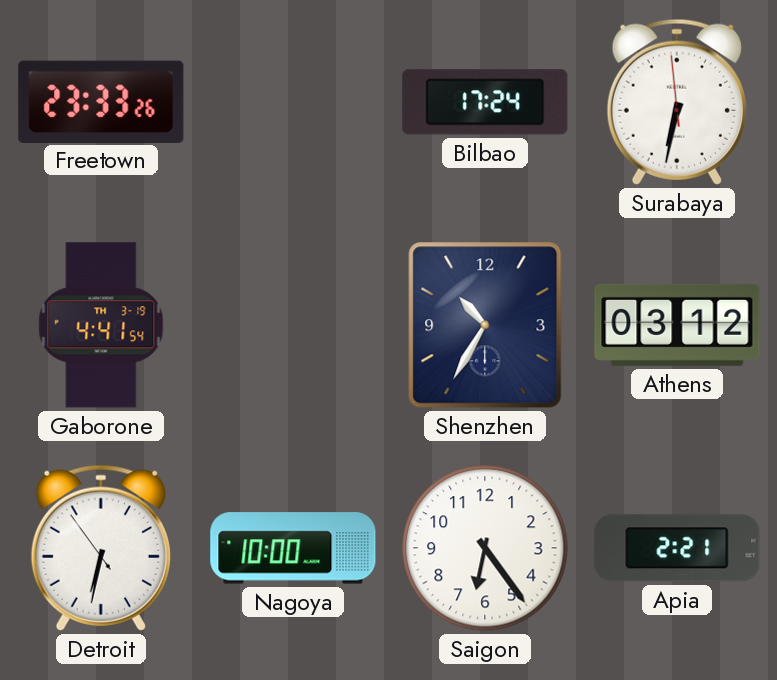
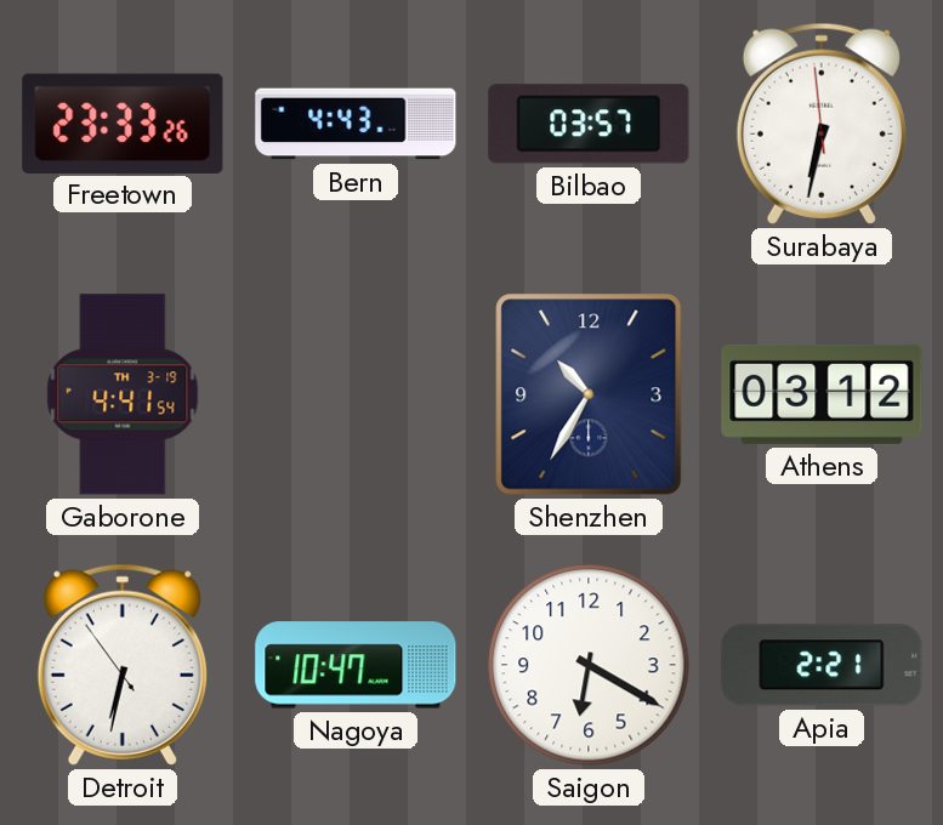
Bern: none -> 4:43
Bilbao: 17:24 -> 03:57
Nagoya: 10:00 -> 10:47
Saigon: 6:24 -> 6:20
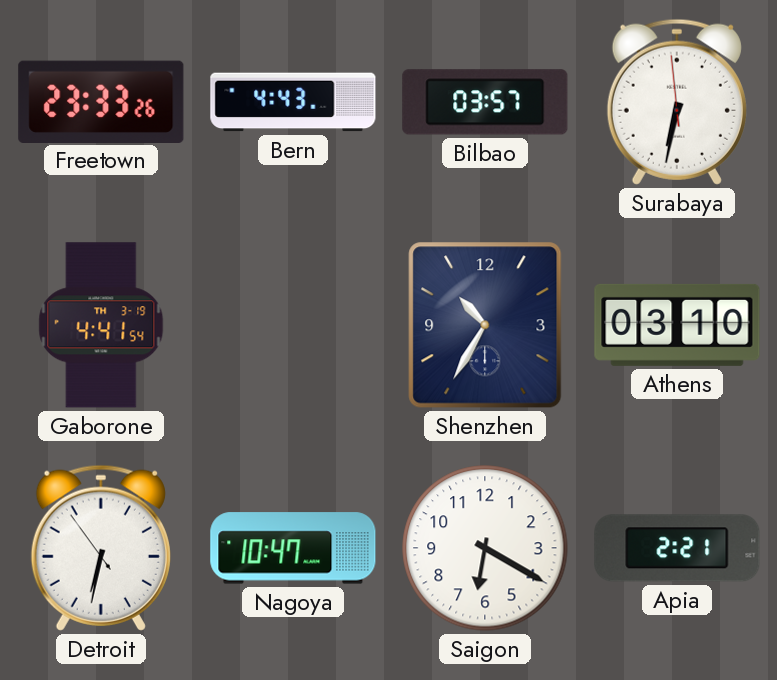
Athens: 03:12 -> 03:10
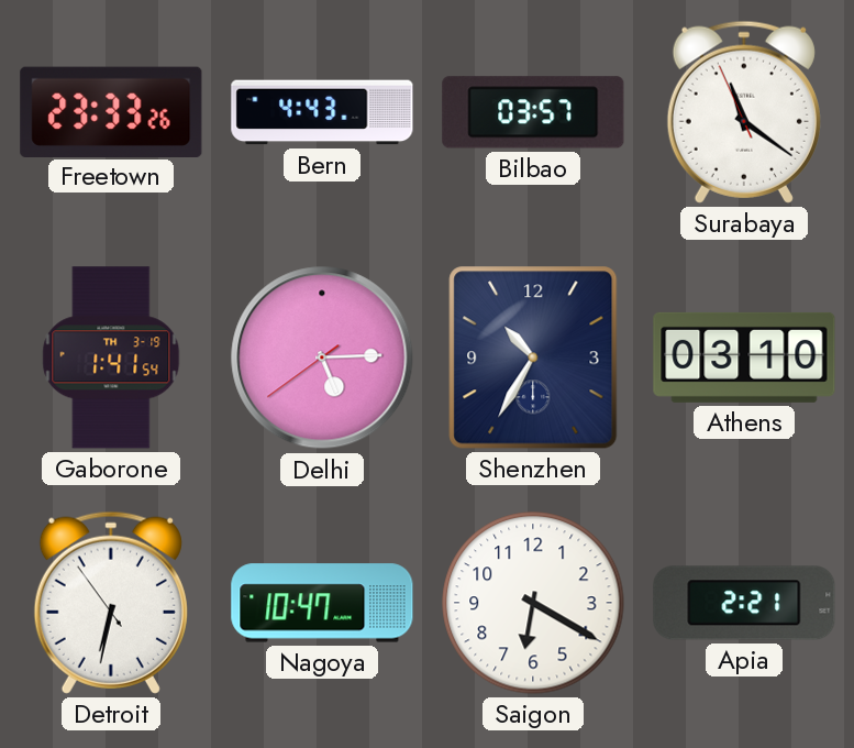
Surabaya: 6:31 -> 11:20
Gaborone: 4:41 -> 1:41
Delhi: none -> 5:14
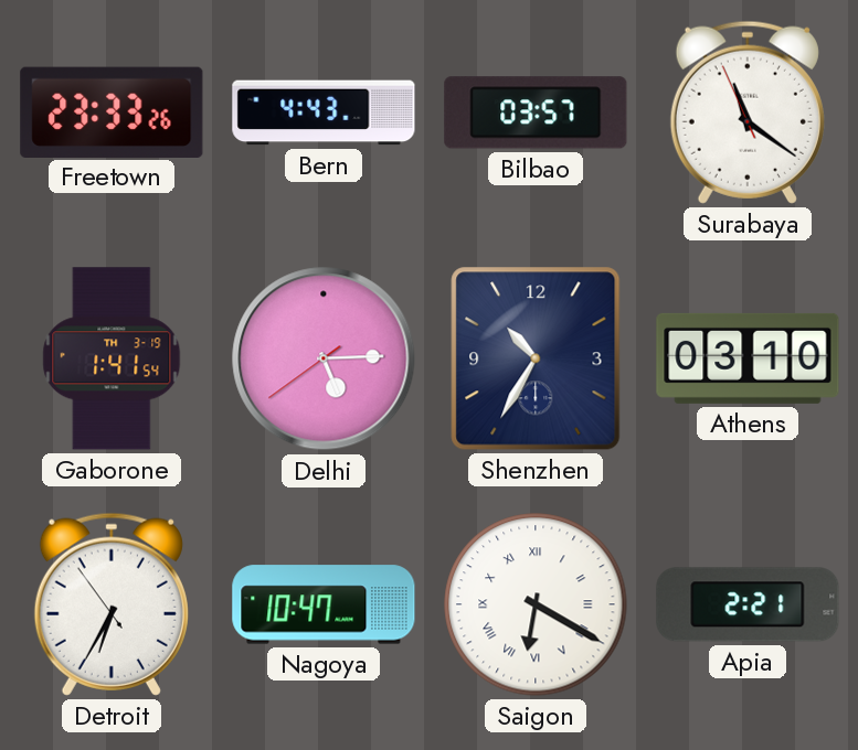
Detroit: 6:31 -> 6:34
Saigon numerals: Arabic -> Roman
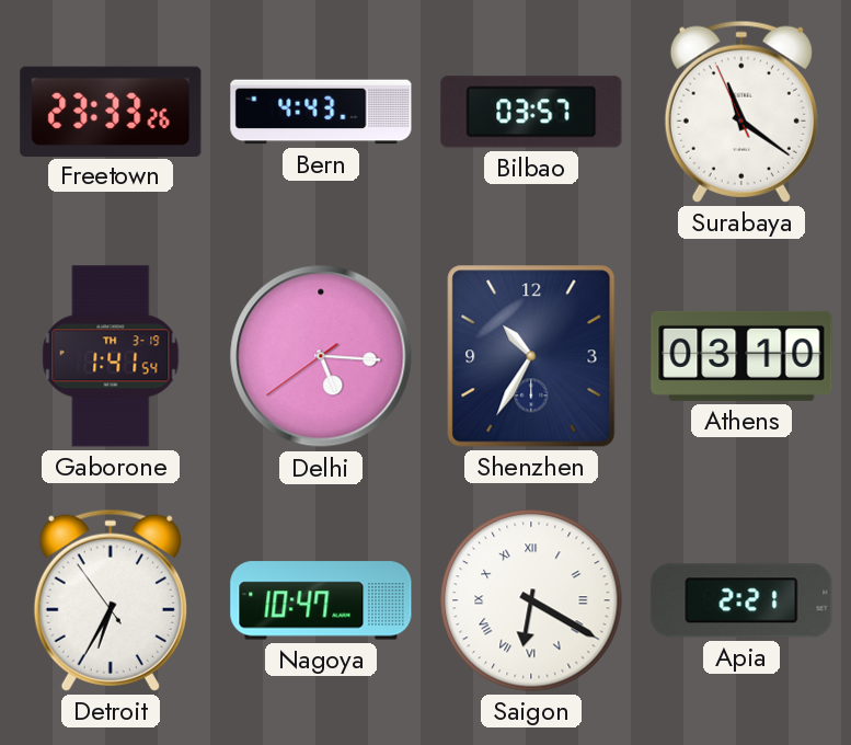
Delhi: 5:14 -> 5:15
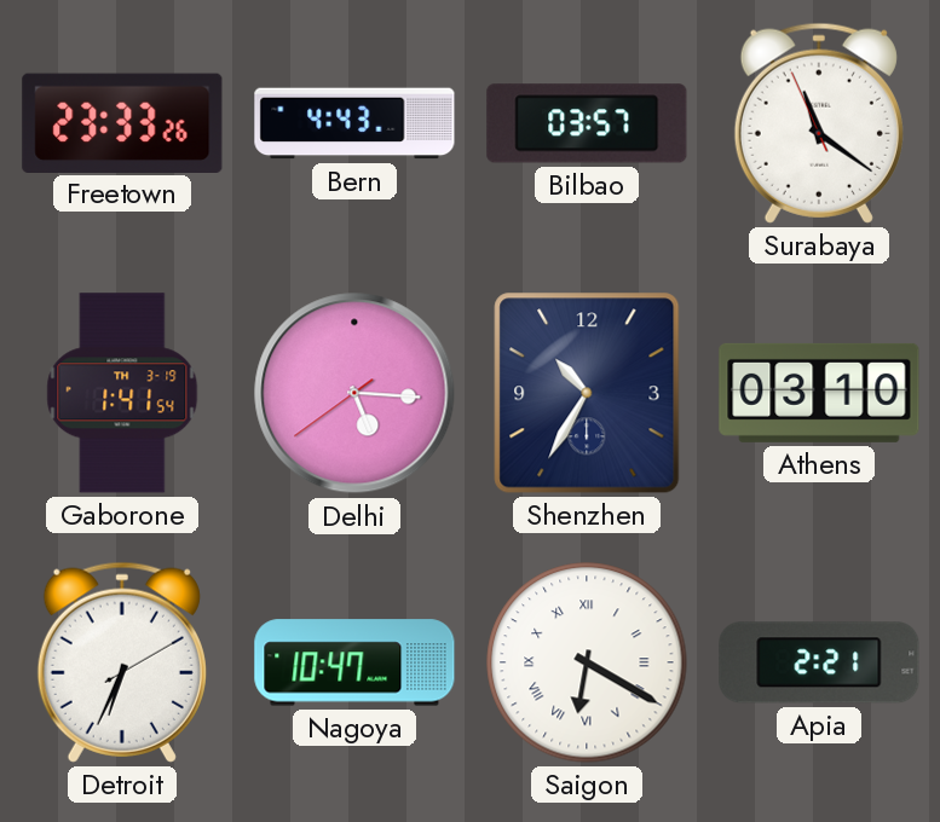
Detroit: 6:34:54 -> 6:34:10
